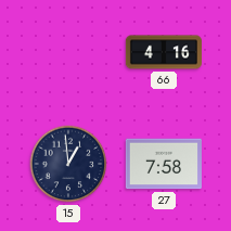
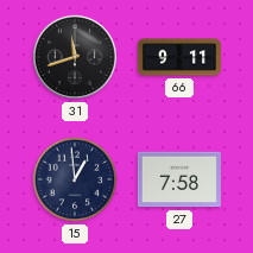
31: none -> 11:42
66: 4:16 -> 9:11
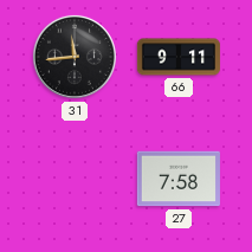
31: 11:42 -> 11:44
15: 12:59 -> none
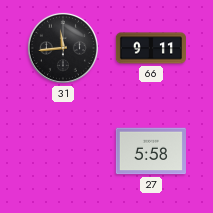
27: 7:58 -> 5:58
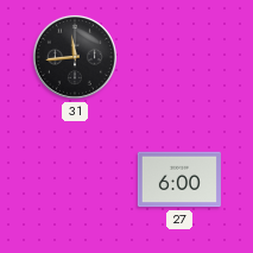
66: 9:11 -> none
27: 5:58 -> 6:00
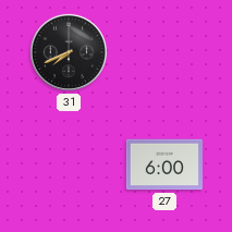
31: 11:44 -> 7:41
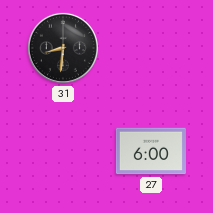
31: 7:41 -> 8:31
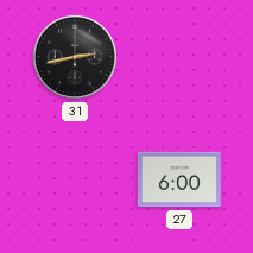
31: 8:31 -> 2:43
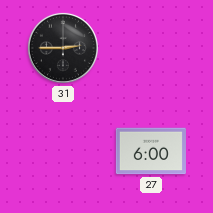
31: 2:43 -> 2:45
